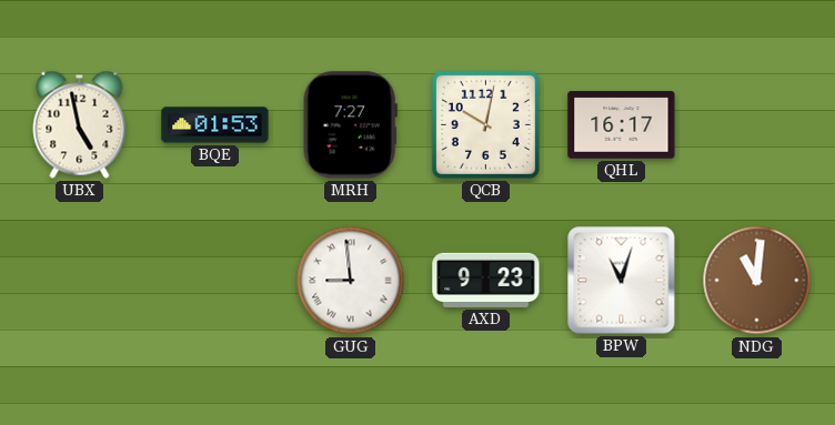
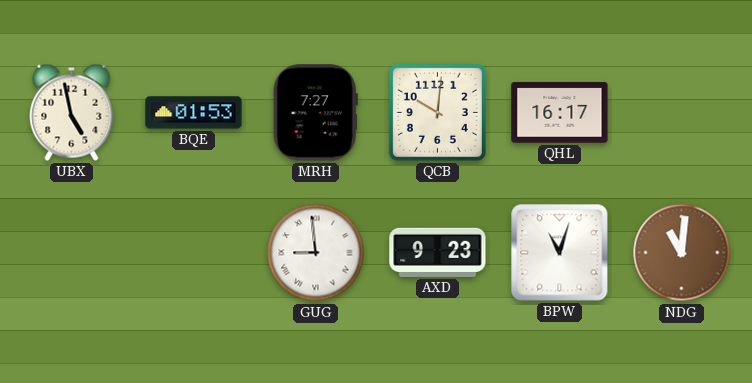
QCB: 10:02 -> 10:01
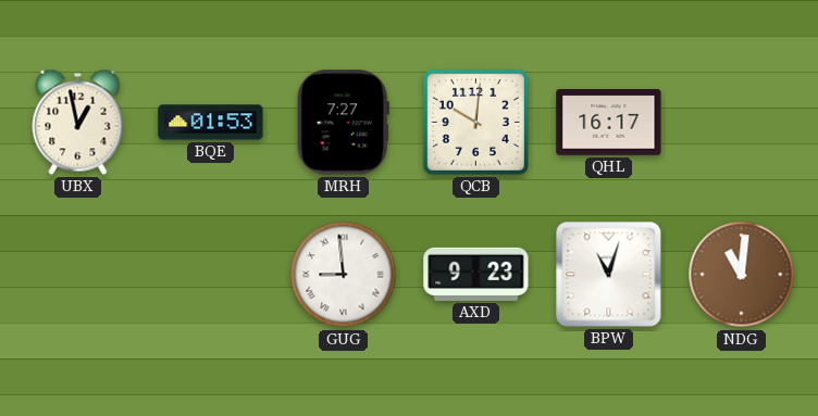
UBX: 4:58 -> 12:58
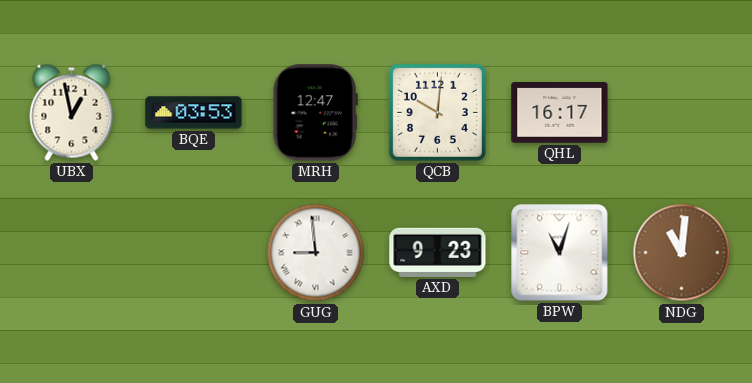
BQE: 01:53 -> 03:53
MRH: 7:27 -> 12:47
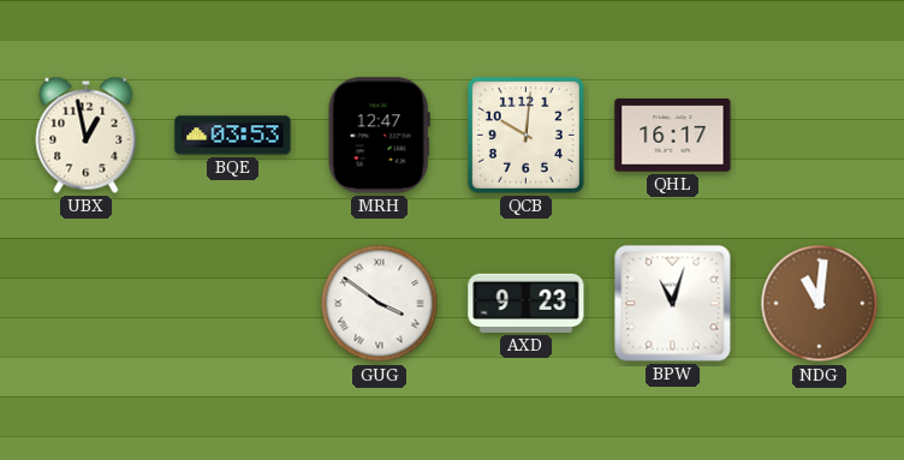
GUG: 8:59 -> 3:51
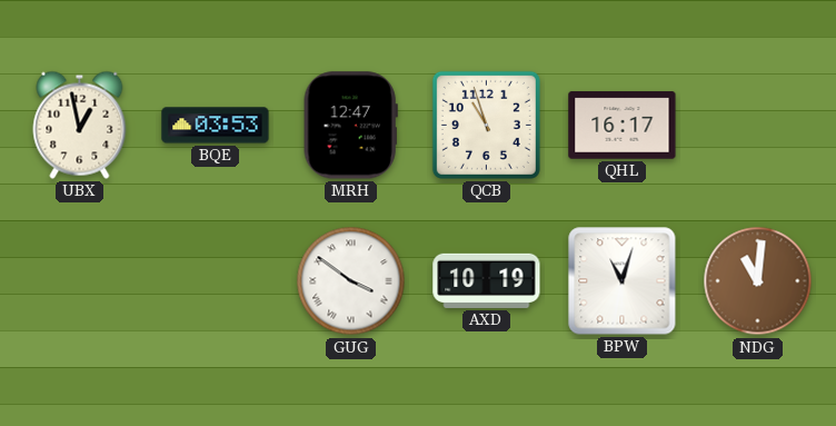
QCB: 10:01 -> 10:57
AXD: 9:23 -> 10:19
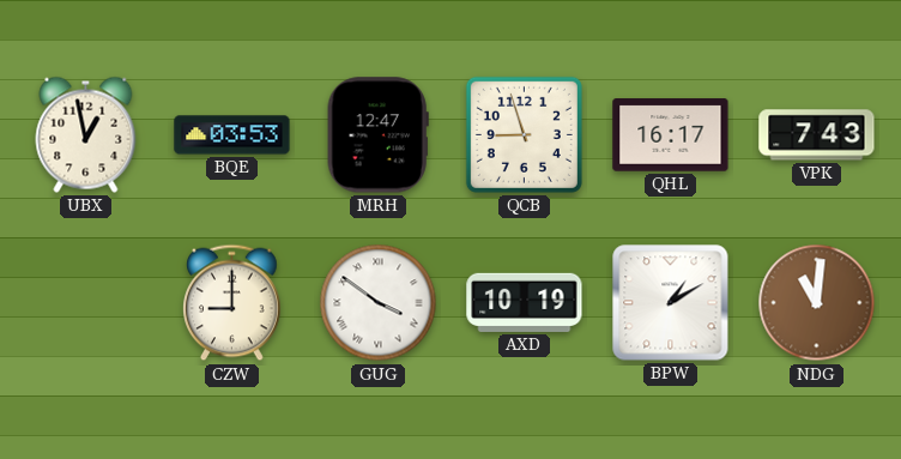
QCB: 10:57 -> 8:57
VPK: none -> 7:43
CZW: none -> 9:00
BPW: 11:03 -> 1:10
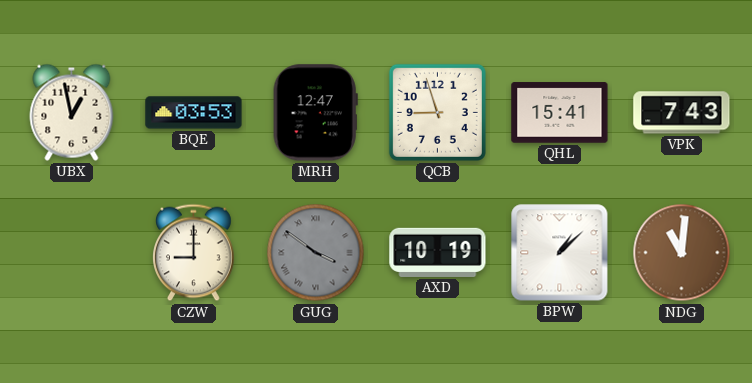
QHL: 16:17 -> 15:41
GUG dial: white -> grey
BPW: 1:10 -> 1:08
